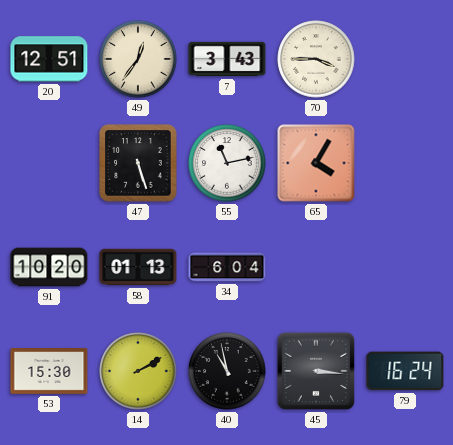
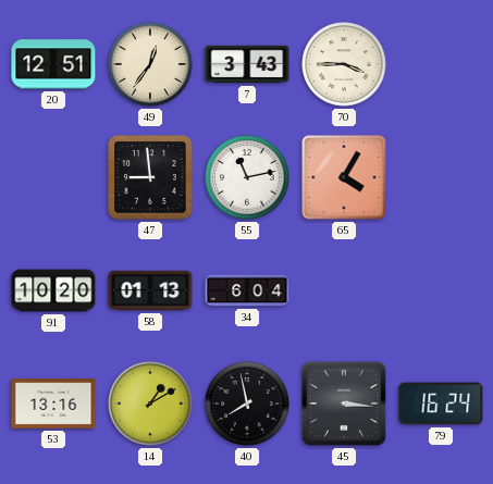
47: 5:27 -> 8:59
53: 15:30 -> 13:16
14: 2:10 -> 1:10
40: 10:58 -> 7:58
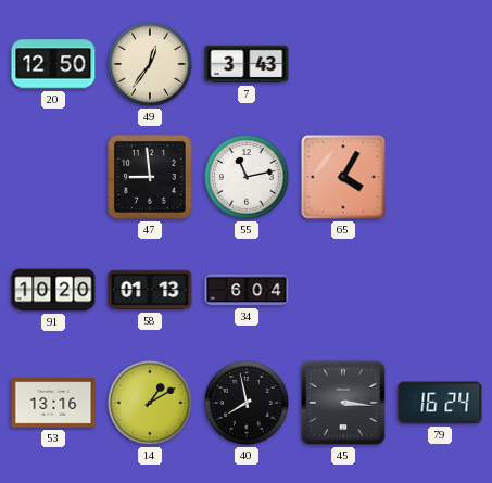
20: 12:51 -> 12:50
70: 3:45 -> none
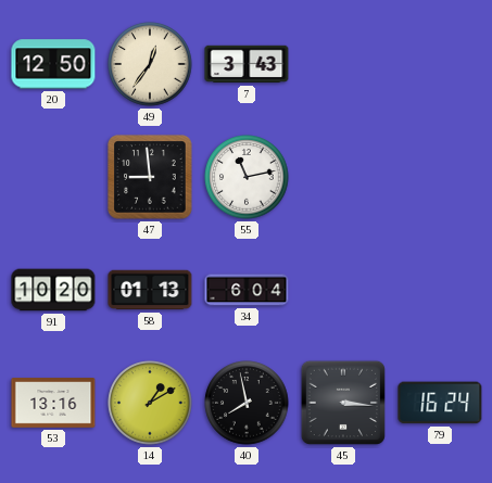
65: 4:05 -> none
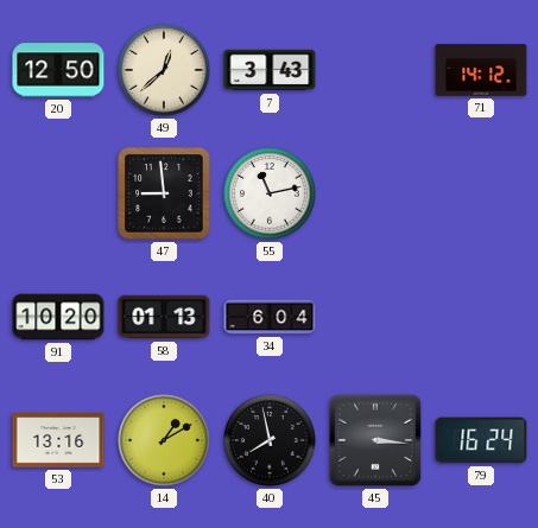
49: 12:36 -> 12:38
71: none -> 14:12
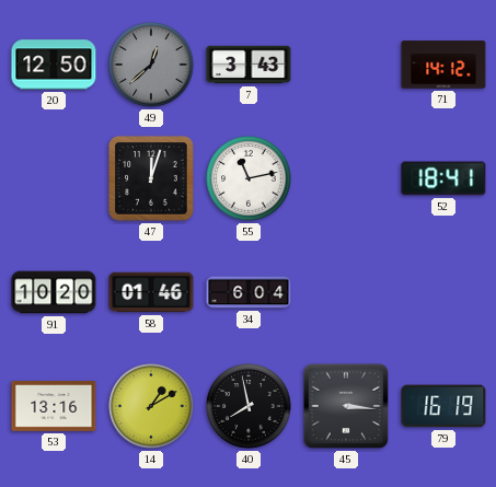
49 dial: cream -> grey
47: 8:59 -> 12:03
52: none -> 18:41
58: 01:13 -> 01:46
79: 16:24 -> 16:19
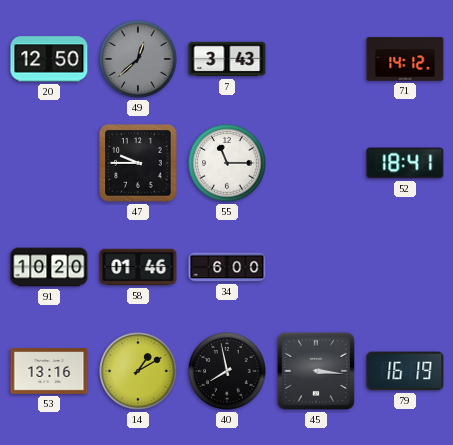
47: 12:03 -> 9:45
55: 11:13 -> 11:15
34: 6:04 -> 6:00
